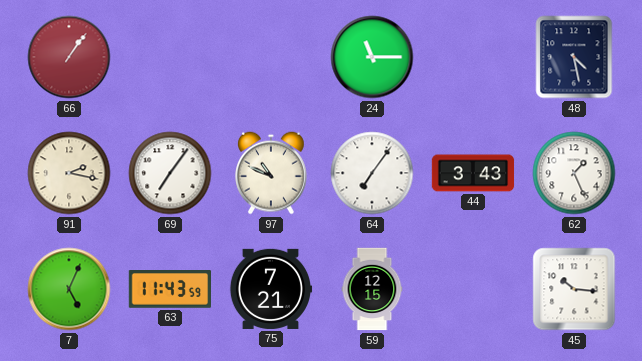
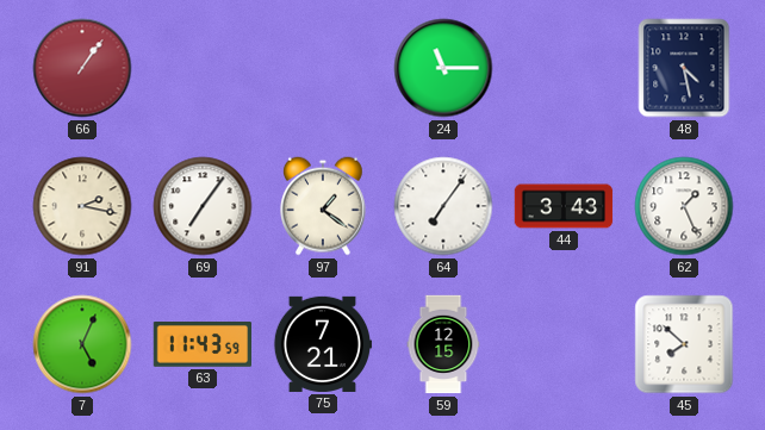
97: 10:49 -> 1:21
45: 10:16 -> 7:52
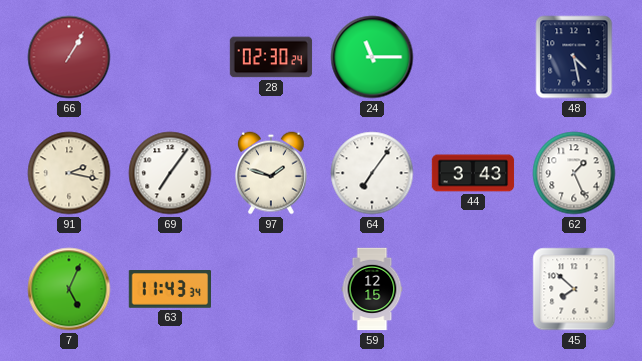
66: 1:06 -> 1:05
28: none -> 02:30
97: 1:21 -> 1:48
63: 11:43:59 -> 11:43:34
75: 7:21 -> none
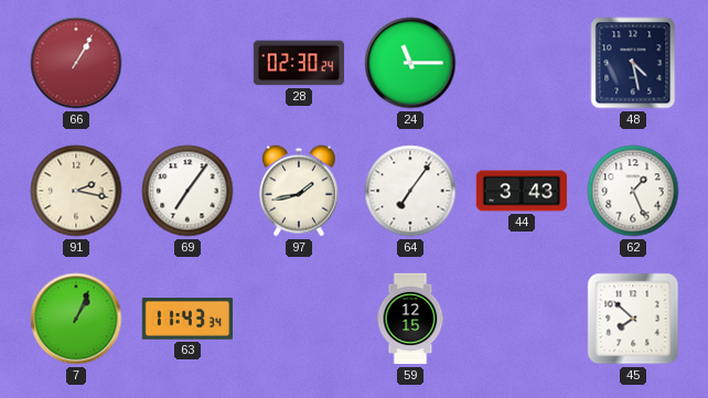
97: 1:48 -> 1:43
7: 5:04 -> 1:04
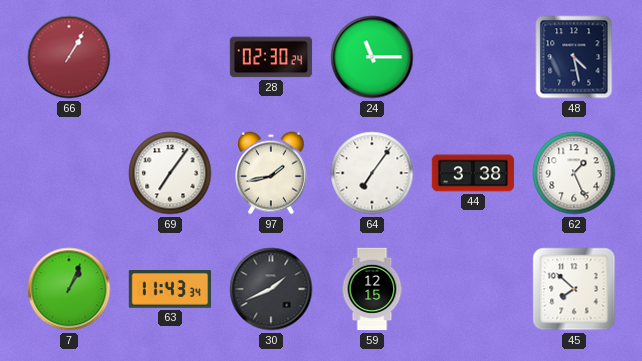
91: 2:17 -> none
44: 3:43 -> 3:38
30: none -> 1:41
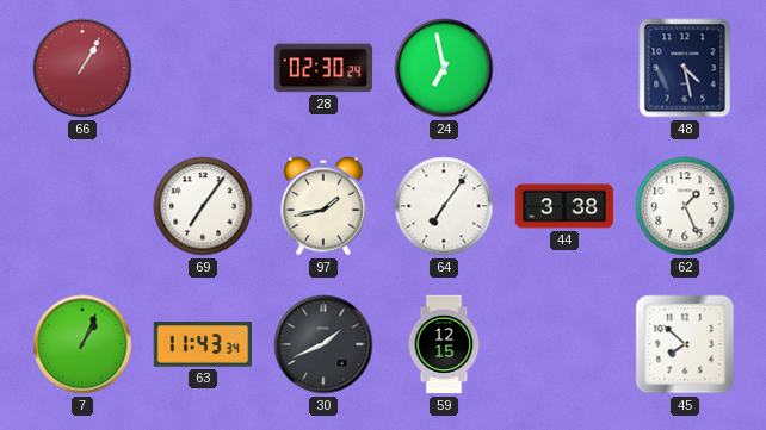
24: 11:15 -> 6:58
